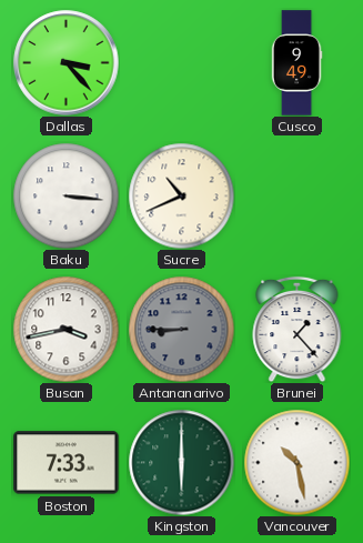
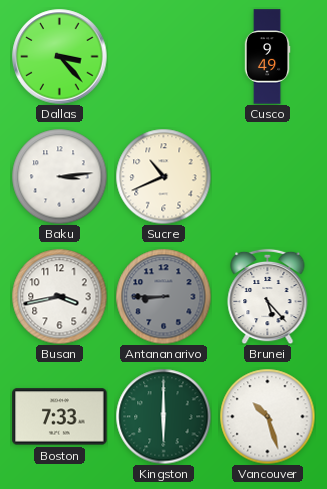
Baku: 3:16 -> 3:14
Brunei: 1:23 -> 5:23
Vancouver: 10:28 -> 10:27
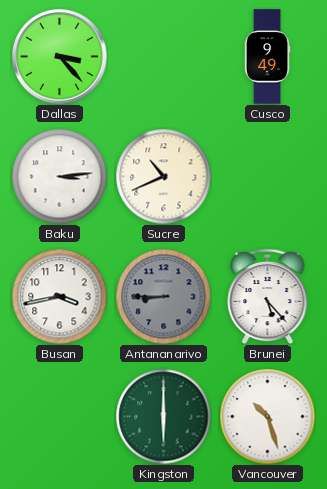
Boston: 7:33 -> none
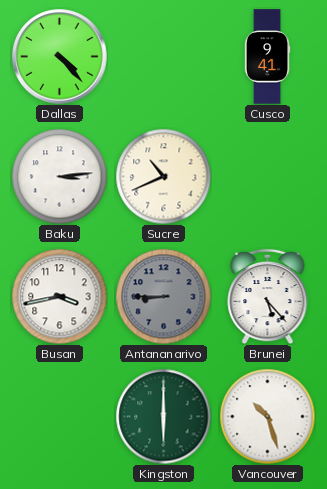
Dallas: 3:23 -> 4:23
Cusco: 9:49 -> 9:41
